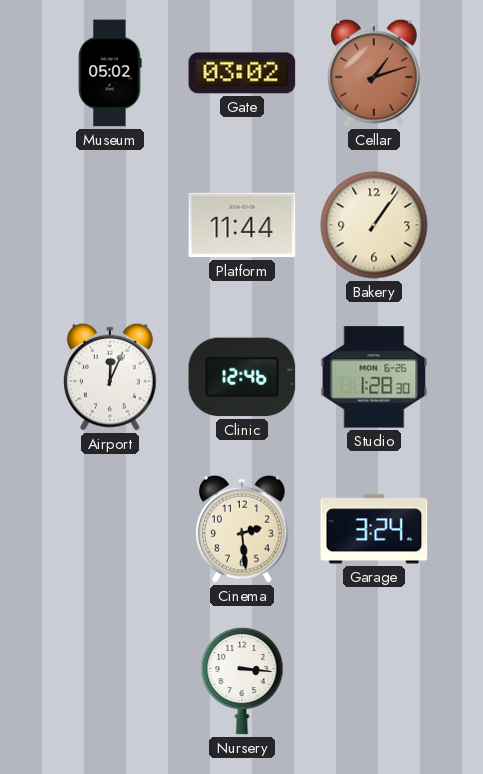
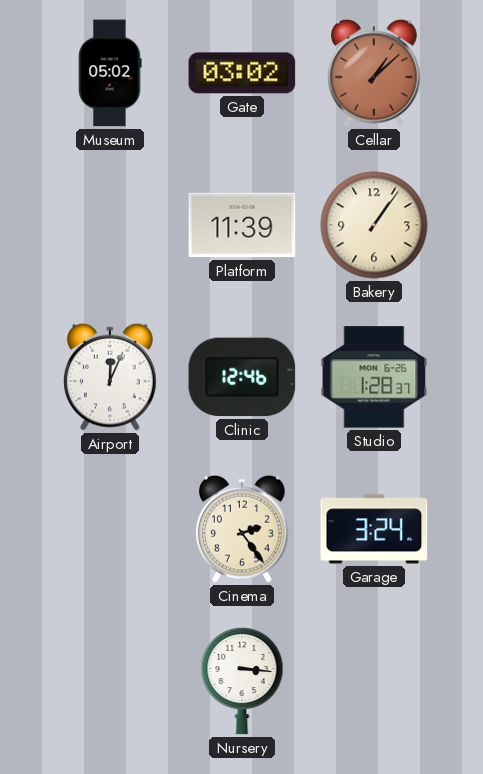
Cellar: 1:12 -> 1:08
Platform: 11:44 -> 11:39
Studio: 1:28:30 -> 1:28:37
Cinema: 2:29 -> 2:24
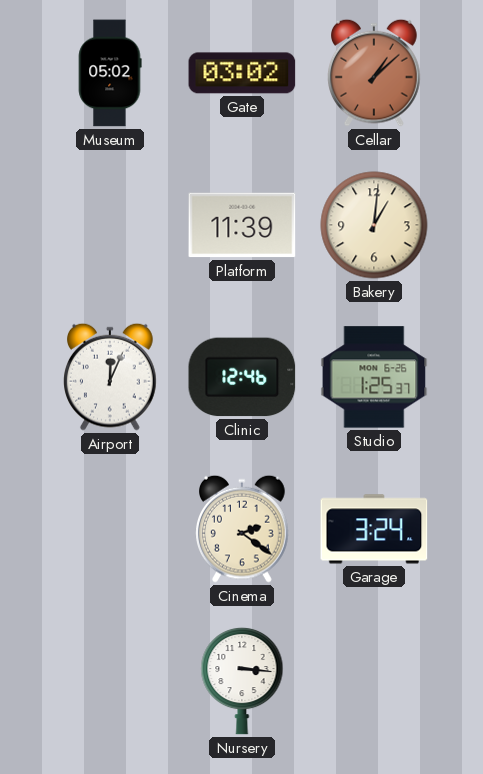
Bakery: 1:06 -> 1:01
Studio: 1:28 -> 1:25
Cinema: 2:24 -> 2:21
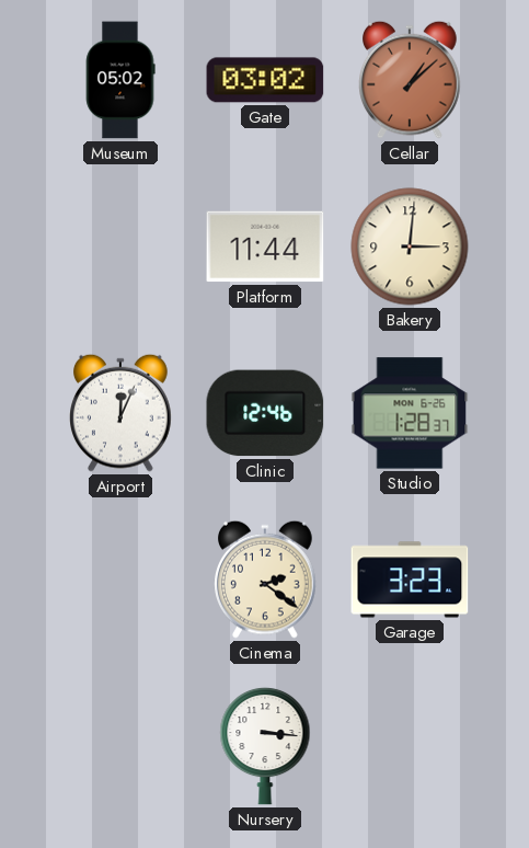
Platform: 11:39 -> 11:44
Bakery: 1:01 -> 3:01
Studio: 1:25 -> 1:28
Garage: 3:24 -> 3:23
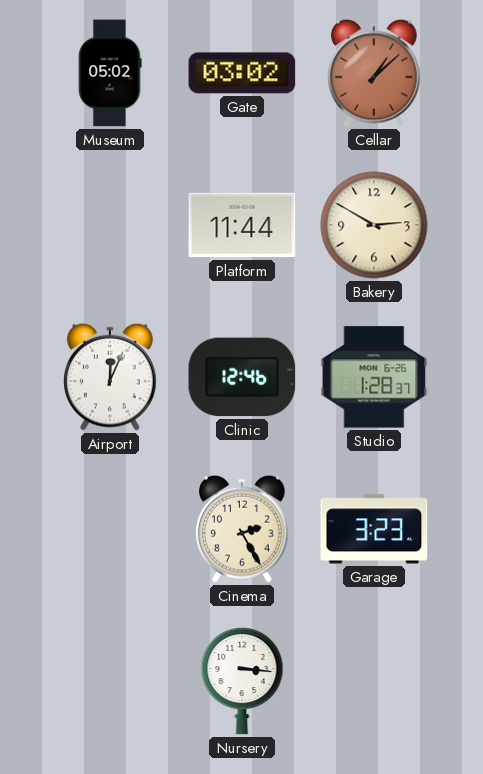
Bakery: 3:01 -> 2:50
Cinema: 2:21 -> 2:25
